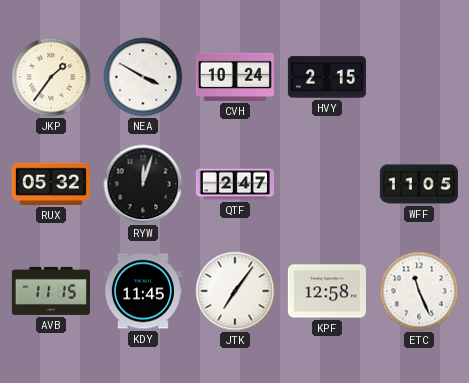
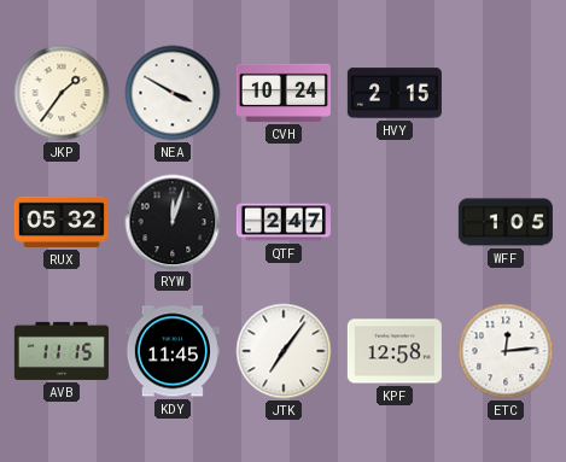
WFF: 11:05 -> 1:05
ETC: 11:26 -> 12:14
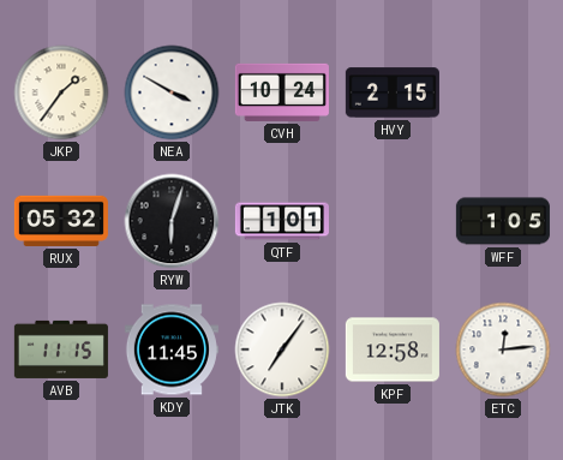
RYW: 12:03 -> 6:03
QTF: 2:47 -> 1:01
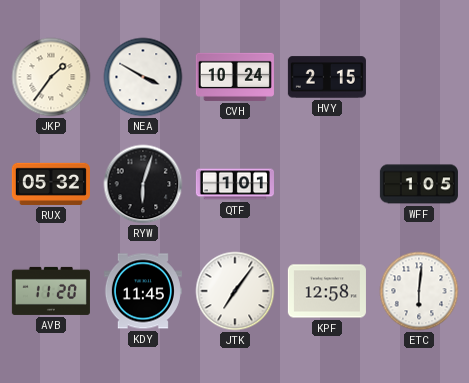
AVB: 11:15 -> 11:20
ETC: 12:14 -> 6:01
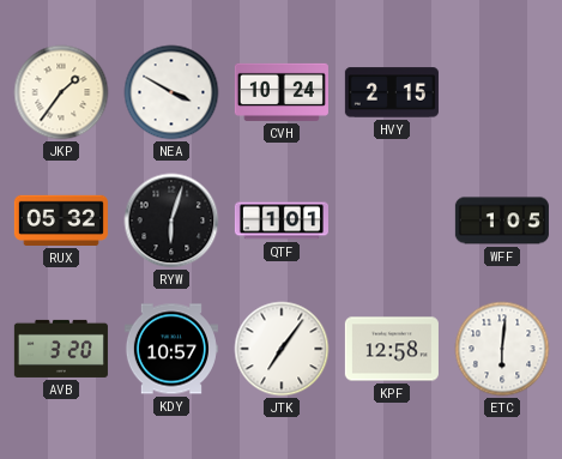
AVB: 11:20 -> 3:20
KDY: 11:45 -> 10:57
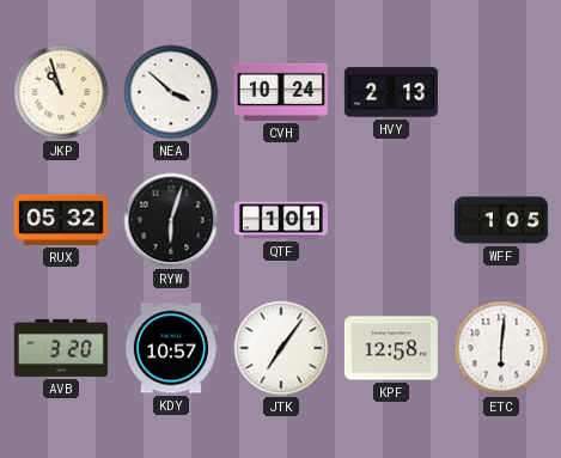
JKP: 1:36 -> 10:57
NEA: 3:50 -> 3:52
HVY: 2:15 -> 2:13
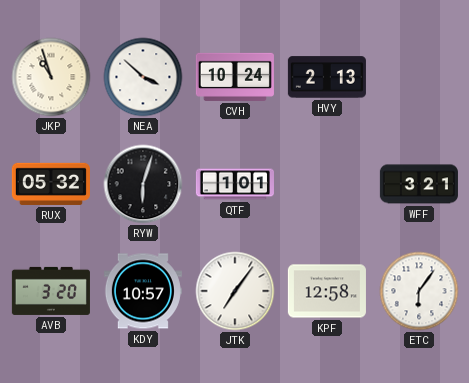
WFF: 1:05 -> 3:21
ETC: 6:01 -> 6:06
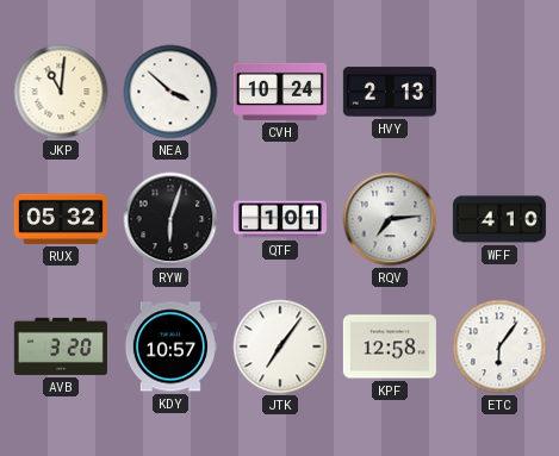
JKP: 10:57 -> 11:01
RQV: none -> 7:14
WFF: 3:21 -> 4:10
